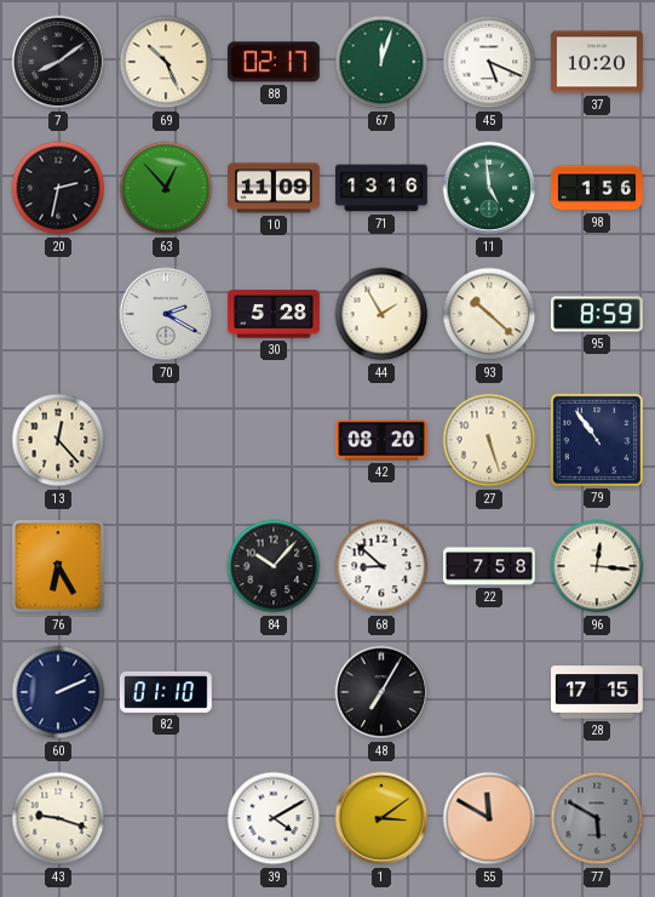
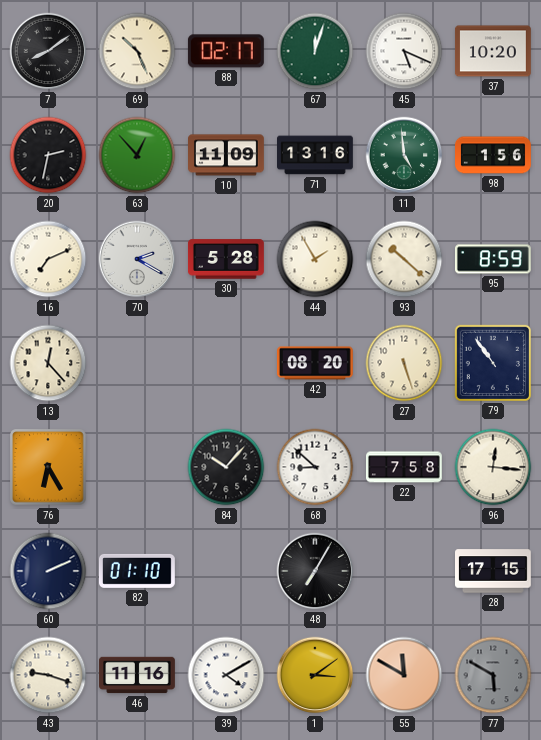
16: none -> 7:11
46: none -> 11:16
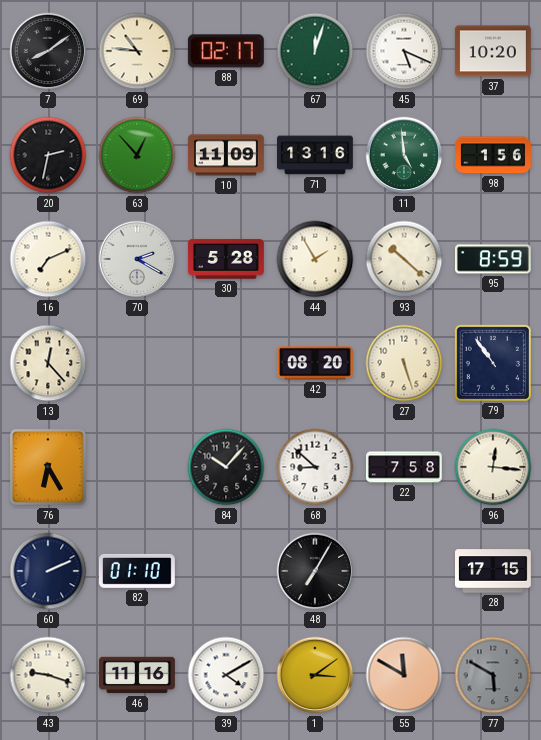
69: 10:26 -> 10:46
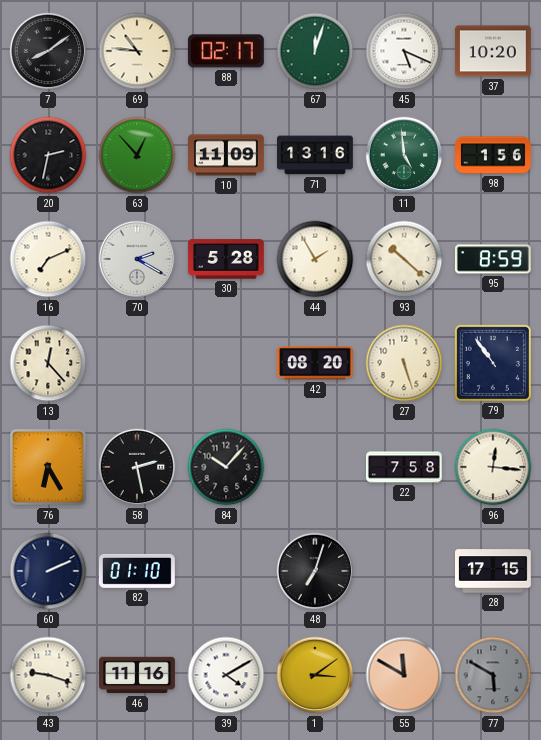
58: none -> 2:28
68: 8:52 -> none
48: 7:05 -> 7:03
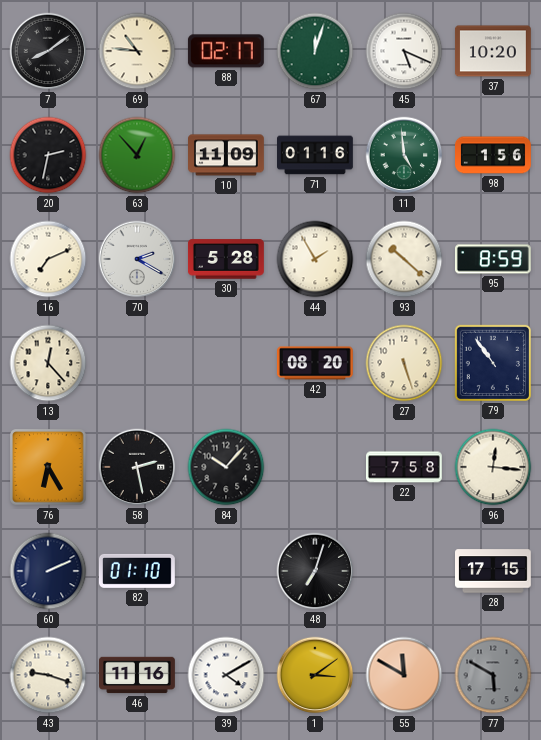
71: 13:16 -> 01:16
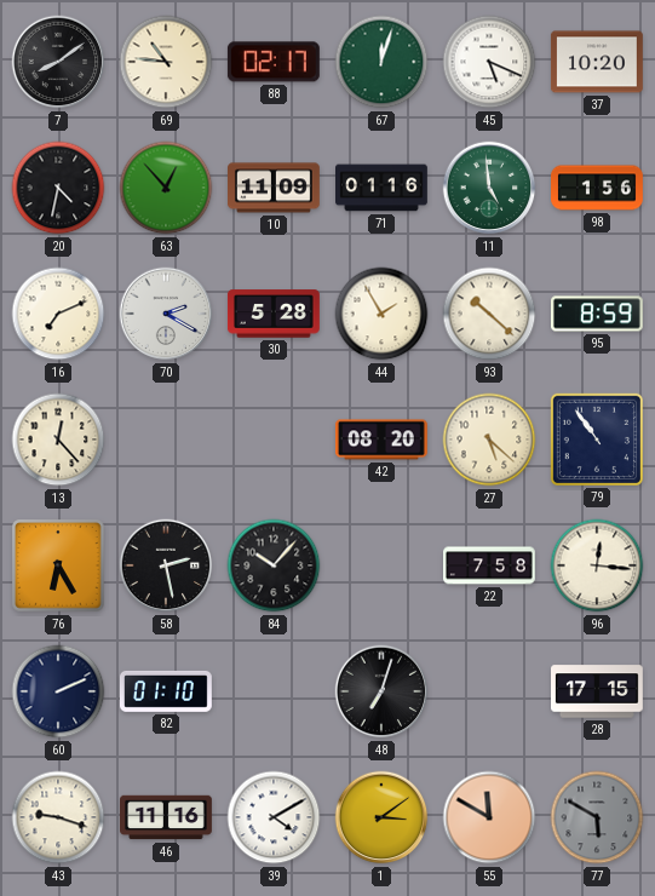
20: 2:32 -> 4:32
27: 5:27 -> 5:22
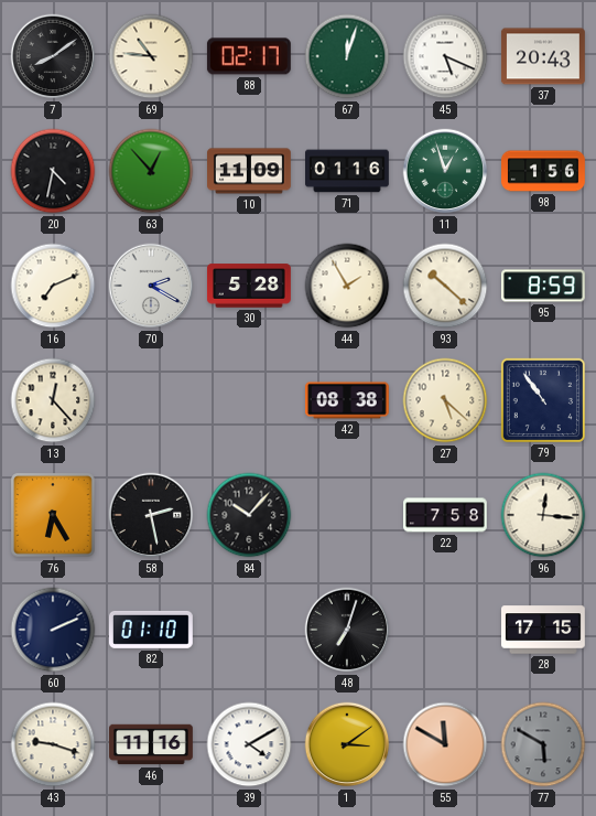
37: 10:20 -> 20:43
11: 4:59 -> 12:57
42: 08:20 -> 08:38
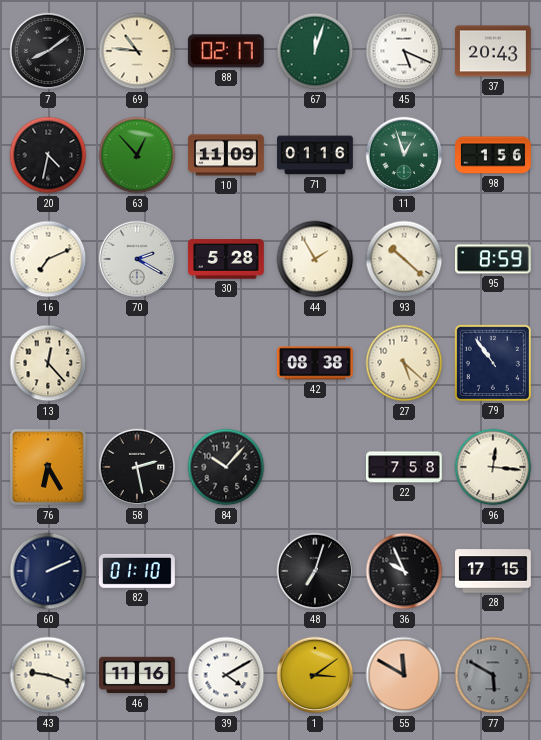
36: none -> 9:56
